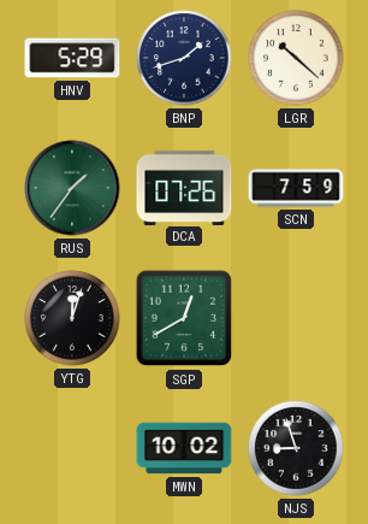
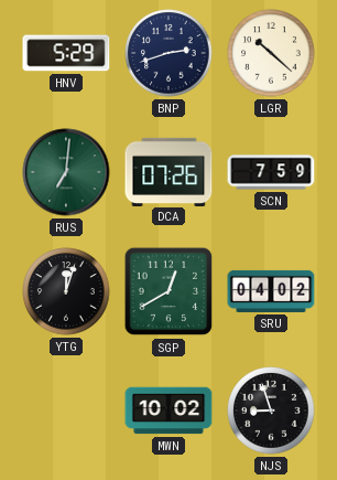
BNP: 1:42 -> 2:42
RUS: 1:36 -> 7:01
SRU: none -> 04:02
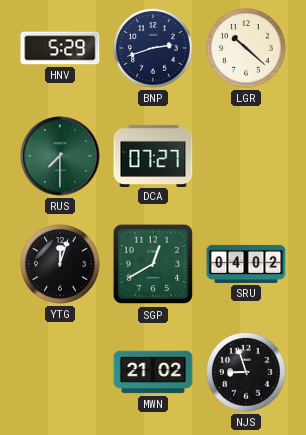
RUS: 7:01 -> 7:30
DCA: 07:26 -> 07:27
SCN: 7:59 -> none
MWN: 10:02 -> 21:02
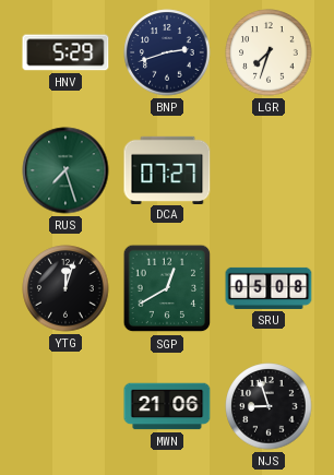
LGR: 10:22 -> 7:33
RUS: 7:30 -> 7:27
SRU: 04:02 -> 05:08
MWN: 21:02 -> 21:06
